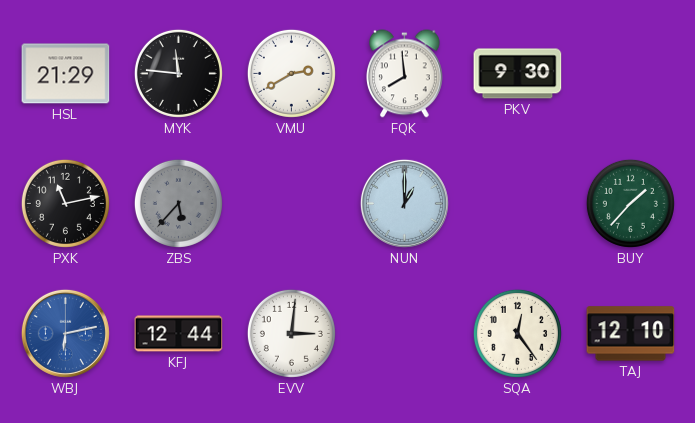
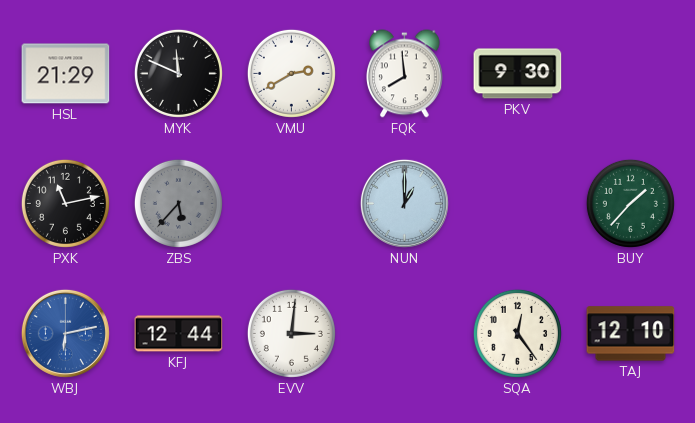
MYK: 11:46 -> 11:49
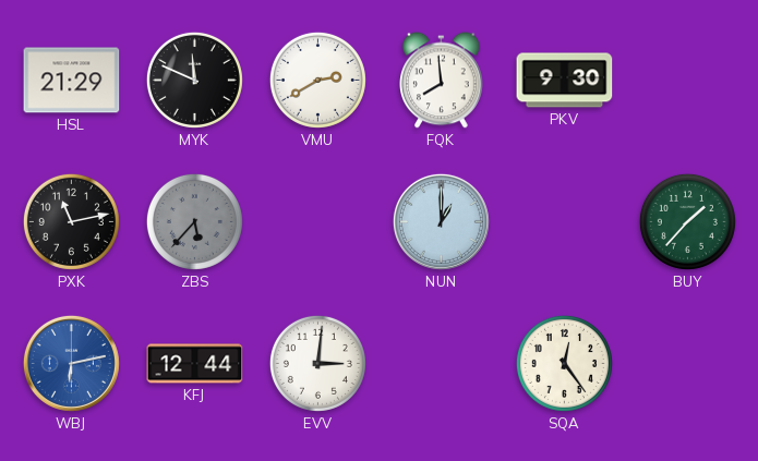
TAJ: 12:10 -> none
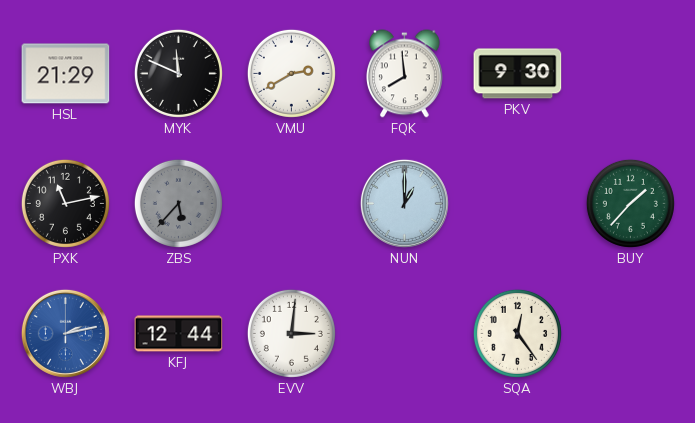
WBJ: 6:13 -> 2:13
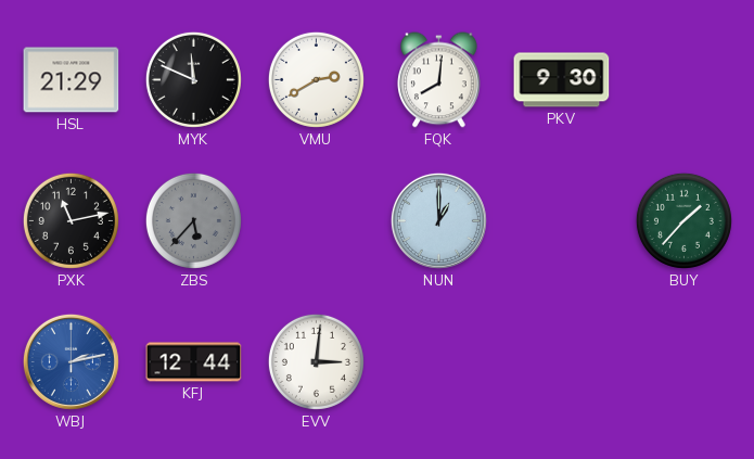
FQK: 7:59 -> 8:01
SQA: 12:24 -> none
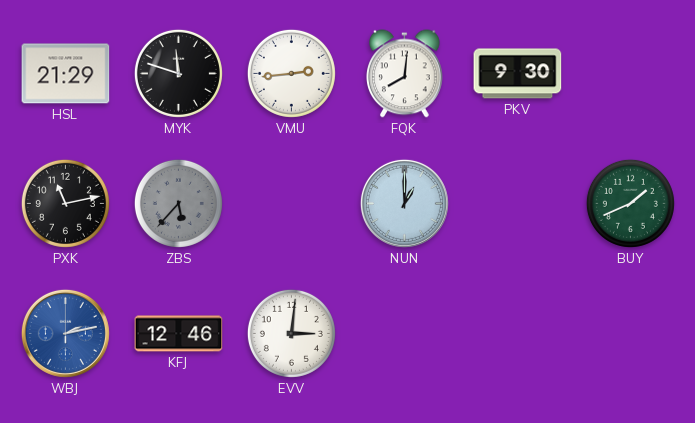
MYK: 11:49 -> 11:48
VMU: 2:40 -> 2:44
BUY: 1:37 -> 1:41
KFJ: 12:44 -> 12:46
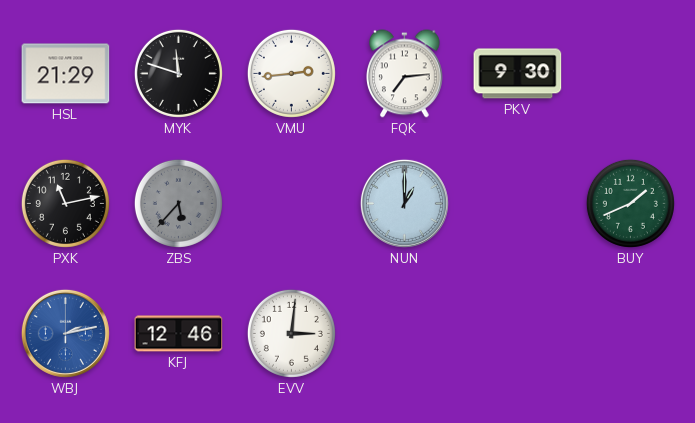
FQK: 8:01 -> 7:14
